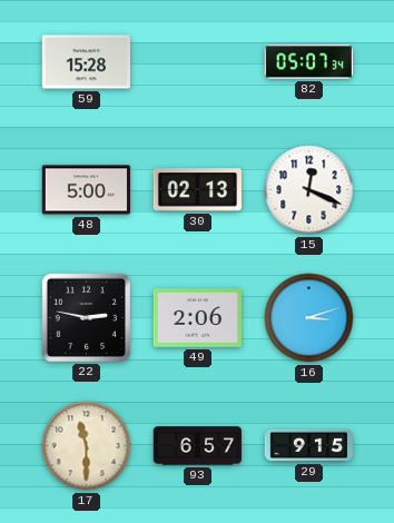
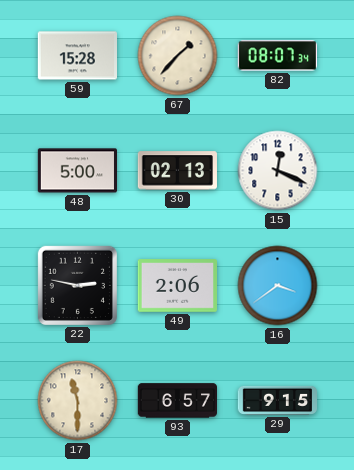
67: none -> 1:37
82: 05:07 -> 08:07
16: 3:12 -> 3:39
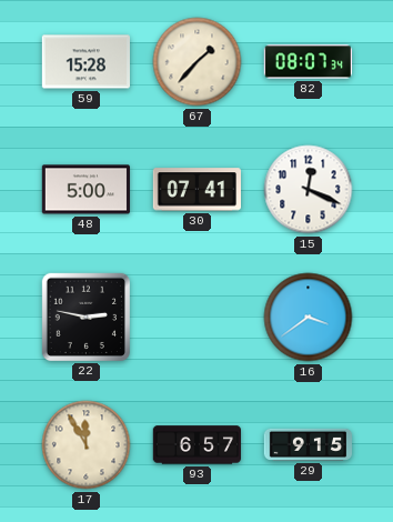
30: 02:13 -> 07:41
49: 2:06 -> none
17: 11:30 -> 11:55
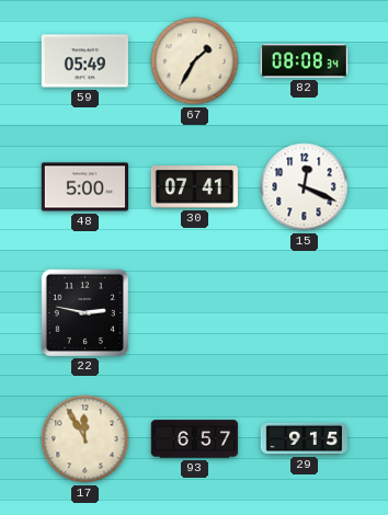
59: 15:28 -> 05:49
67: 1:37 -> 1:35
82: 08:07 -> 08:08
16: 3:39 -> none
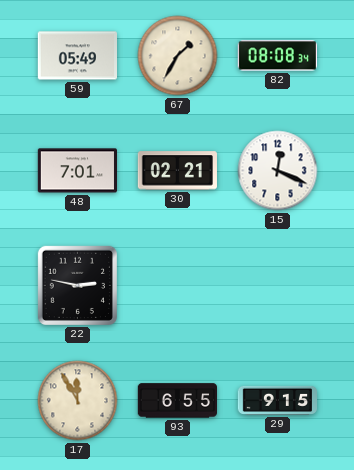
48: 5:00 -> 7:01
30: 07:41 -> 02:21
93: 6:57 -> 6:55
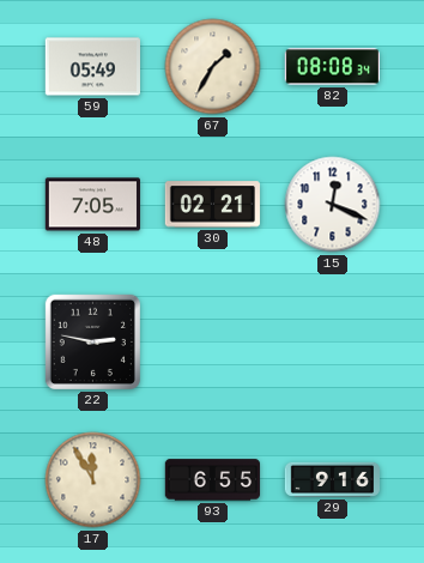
48: 7:01 -> 7:05
29: 9:15 -> 9:16
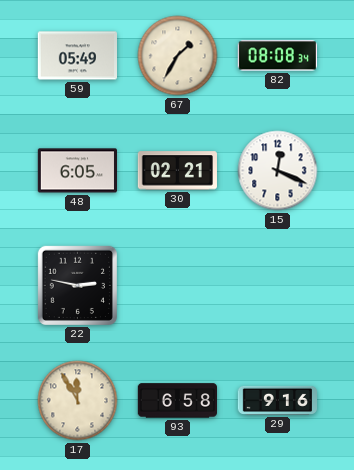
48: 7:05 -> 6:05
93: 6:55 -> 6:58
